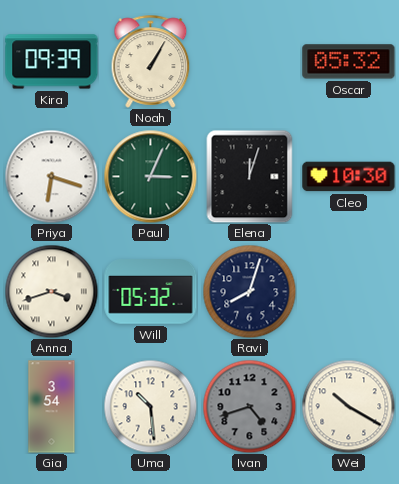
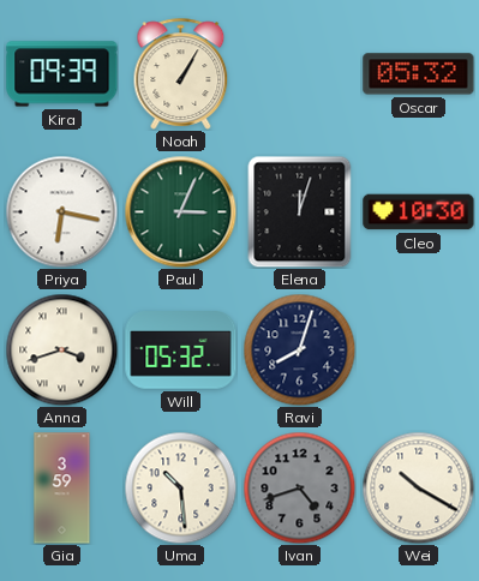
Priya: 6:18 -> 6:17
Gia: 3:54 -> 3:59
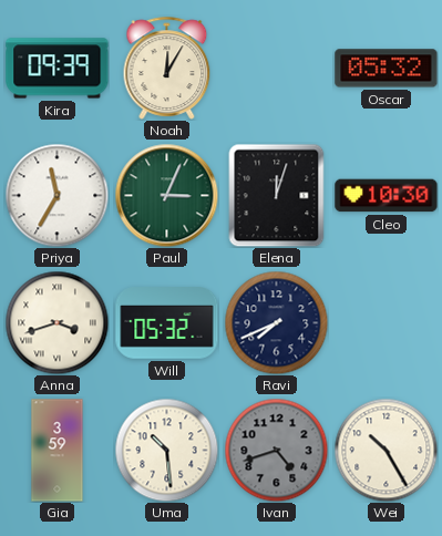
Noah: 1:05 -> 12:05
Priya: 6:17 -> 11:35
Ravi: 8:03 -> 7:41
Wei: 10:20 -> 10:25
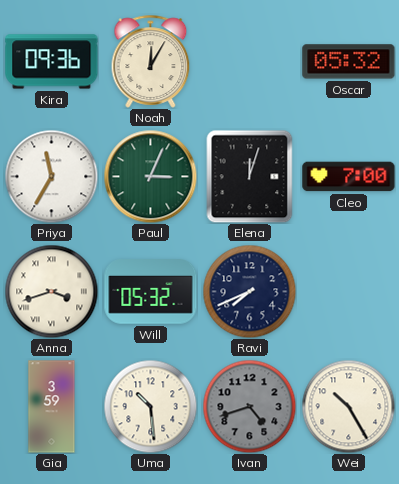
Kira: 09:39 -> 09:36
Cleo: 10:30 -> 7:00
